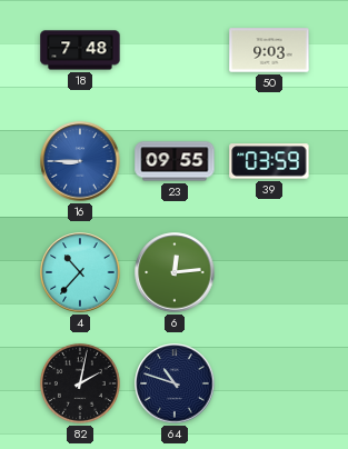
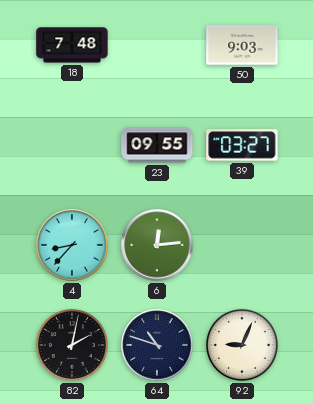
16: 8:45 -> none
39: 03:59 -> 03:27
4: 10:37 -> 8:37
92: none -> 9:04
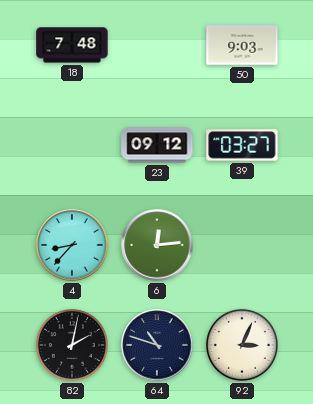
23: 09:55 -> 09:12
92: 9:04 -> 3:04
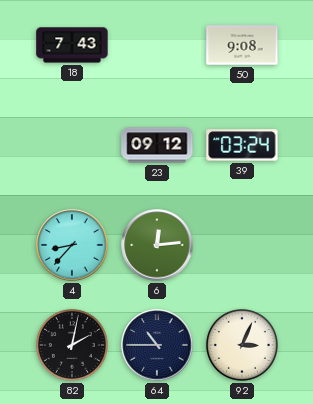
18: 7:48 -> 7:43
50: 9:03 -> 9:08
39: 03:27 -> 03:24
64: 10:48 -> 10:45
